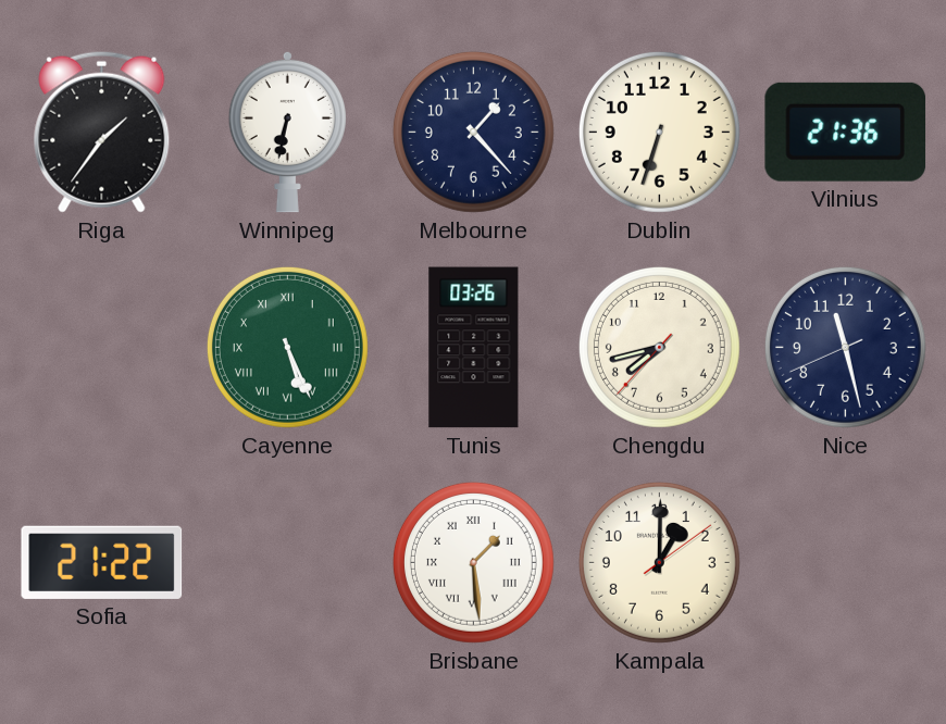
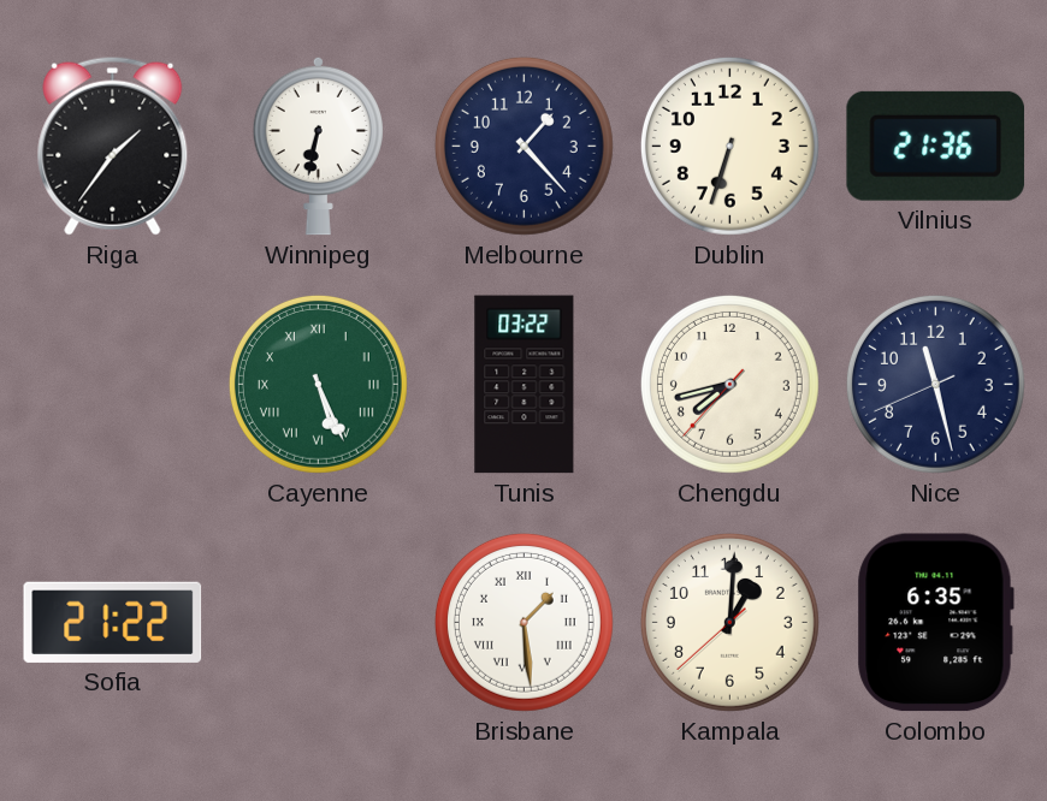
Tunis: 03:26 -> 03:22
Kampala: 1:00:09 -> 1:00:38
Colombo: none -> 6:35
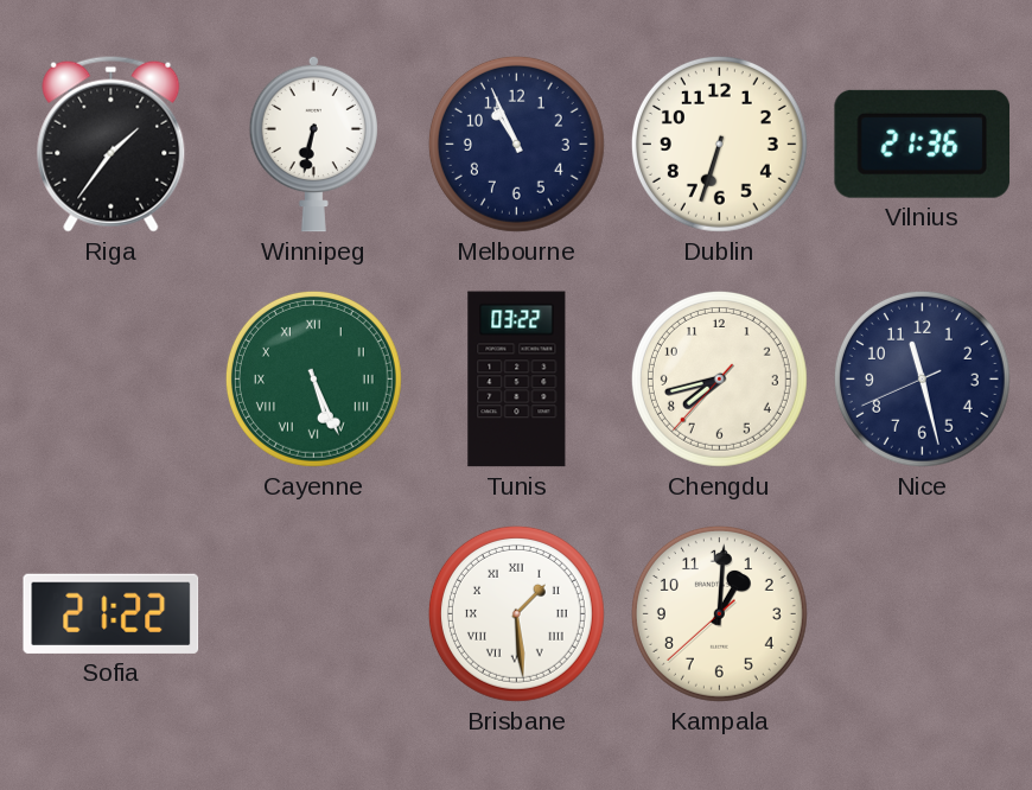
Melbourne: 1:23 -> 10:56
Colombo: 6:35 -> none
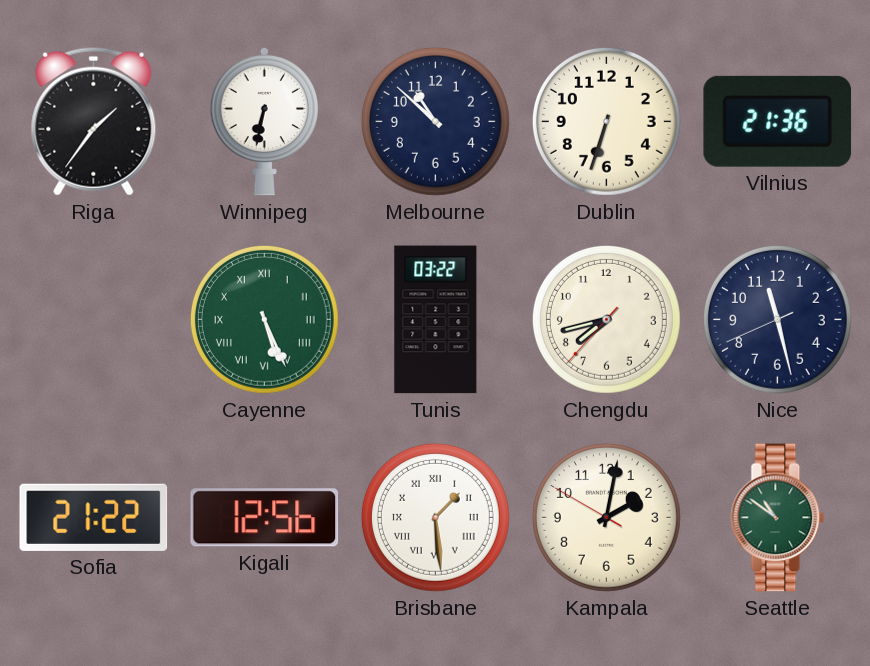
Melbourne: 10:56 -> 10:52
Kigali: none -> 12:56
Kampala: 1:00 -> 2:01
Seattle: none -> 10:51
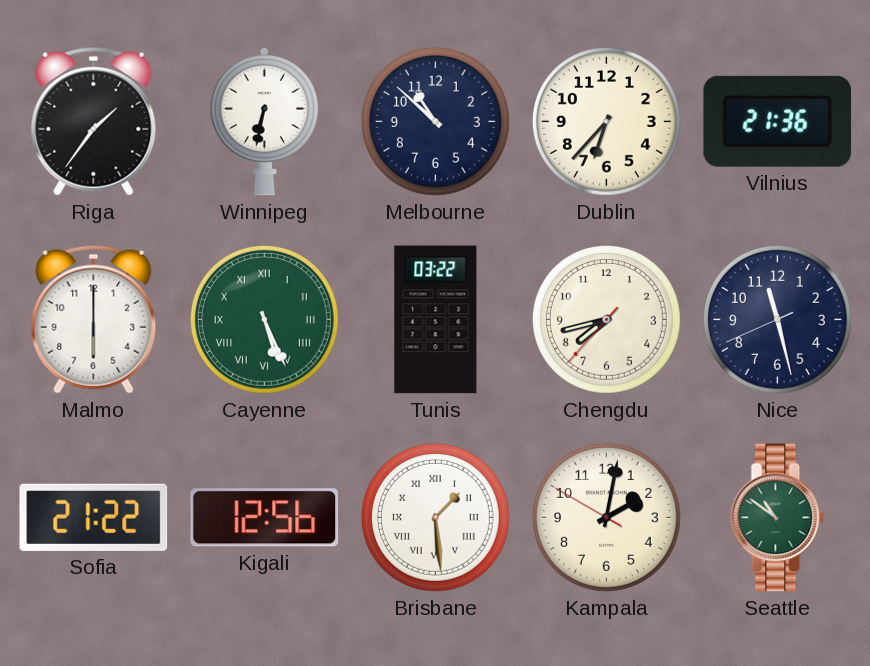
Dublin: 6:33 -> 6:37
Malmo: none -> 6:00
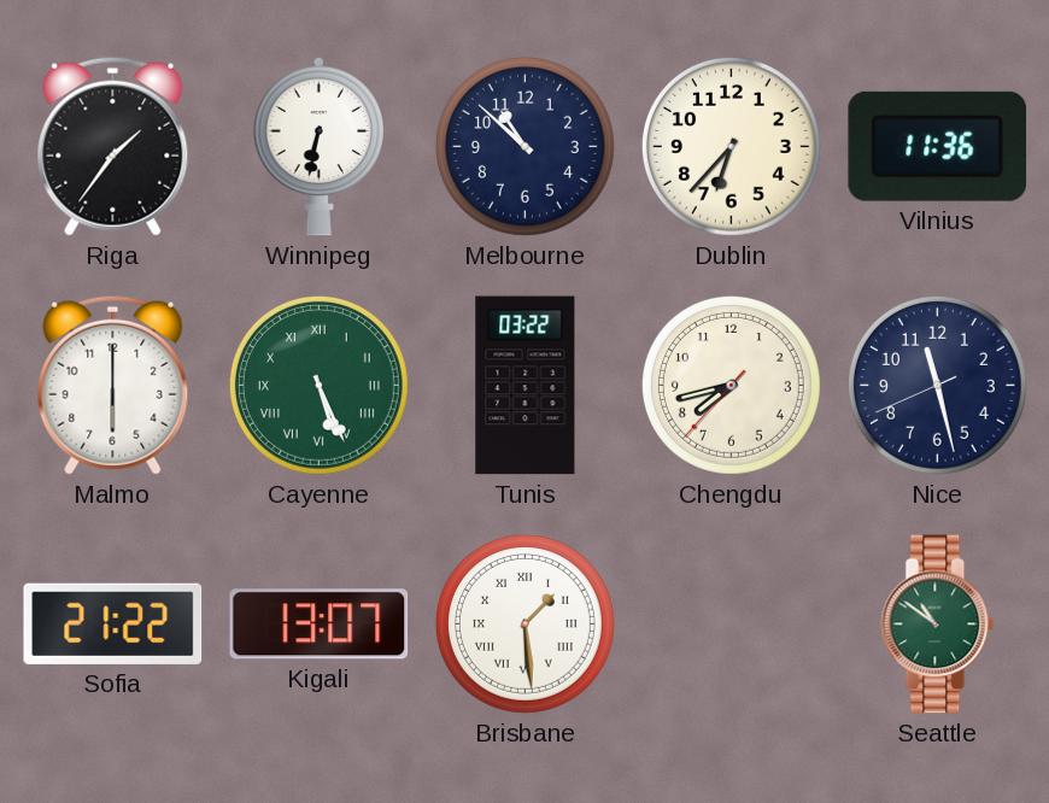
Vilnius: 21:36 -> 11:36
Kigali: 12:56 -> 13:07
Kampala: 2:01 -> none
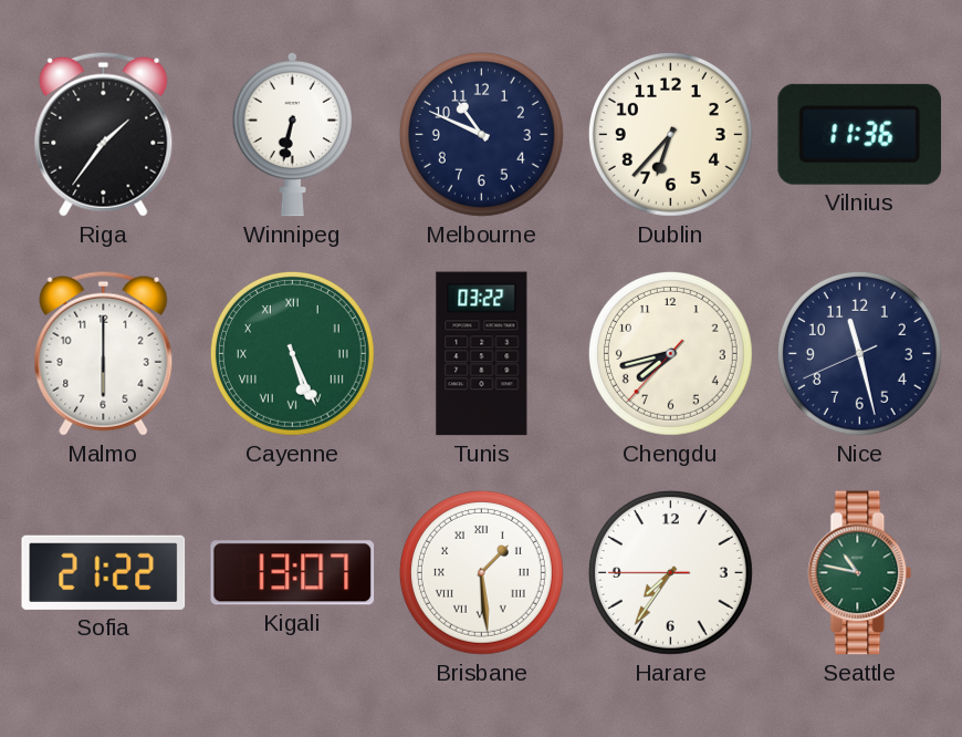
Melbourne: 10:52 -> 10:49
Harare: none -> 7:35
Seattle: 10:51 -> 10:47
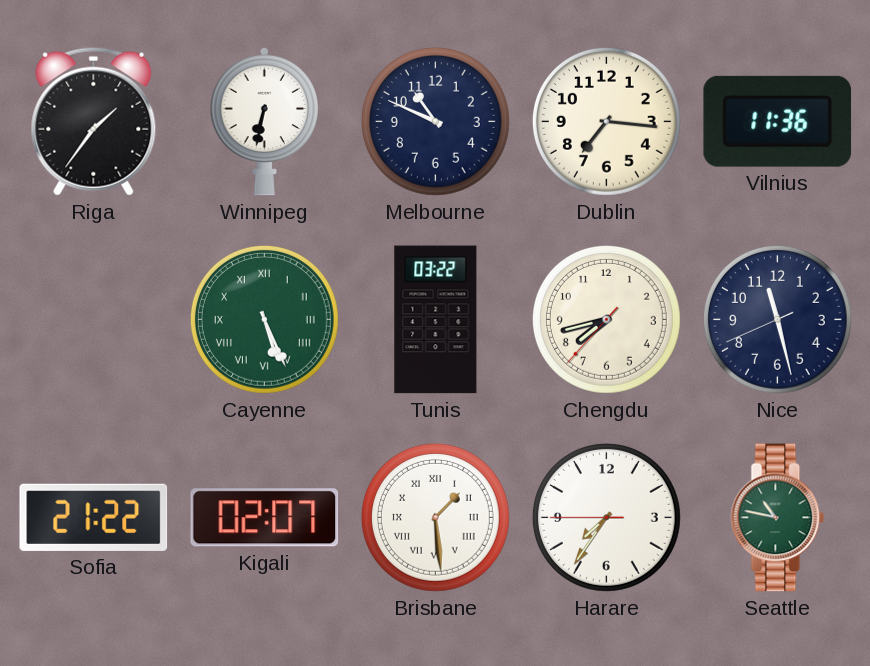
Dublin: 6:37 -> 7:16
Malmo: 6:00 -> none
Kigali: 13:07 -> 02:07
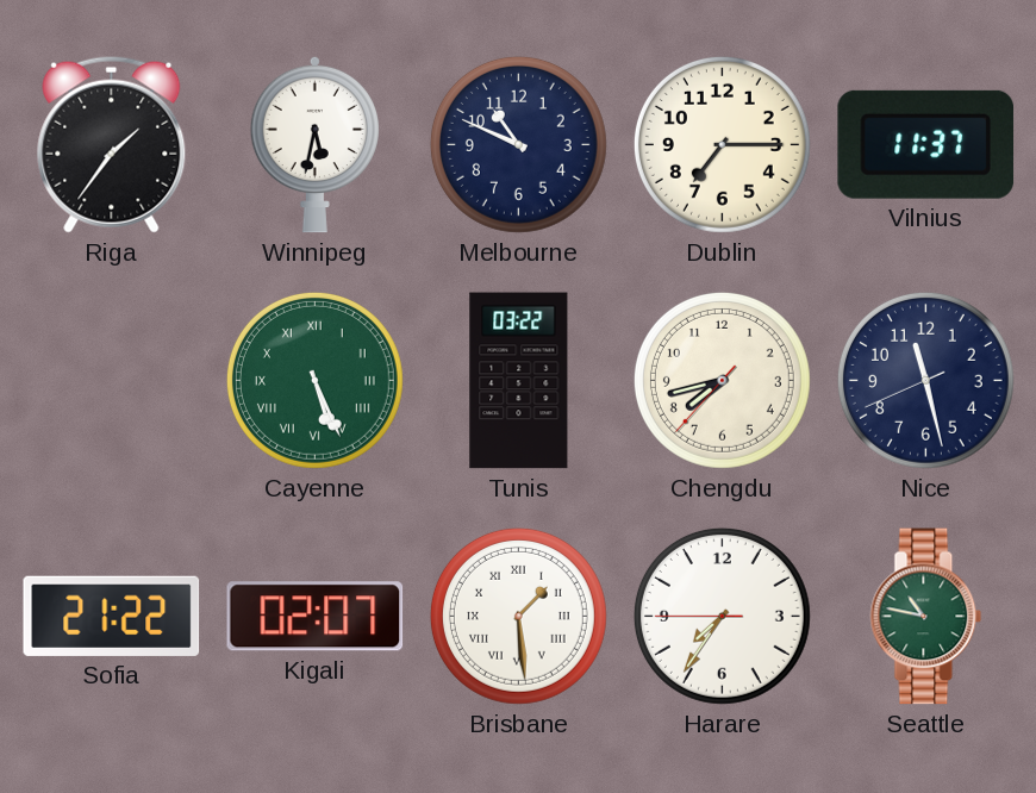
Winnipeg: 6:32 -> 5:32
Dublin: 7:16 -> 7:15
Vilnius: 11:36 -> 11:37
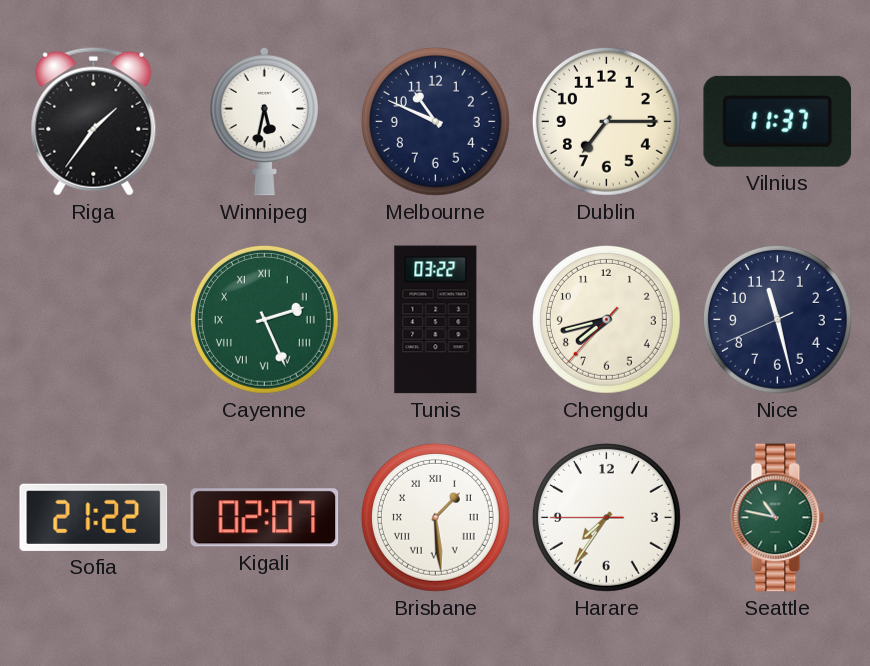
Cayenne: 5:26 -> 2:26
